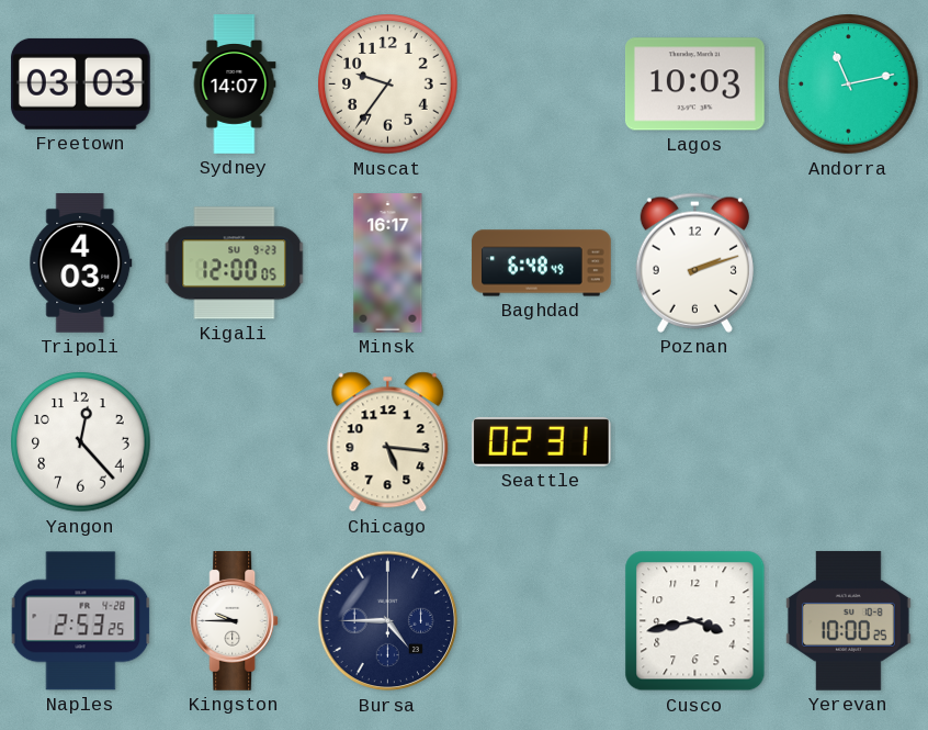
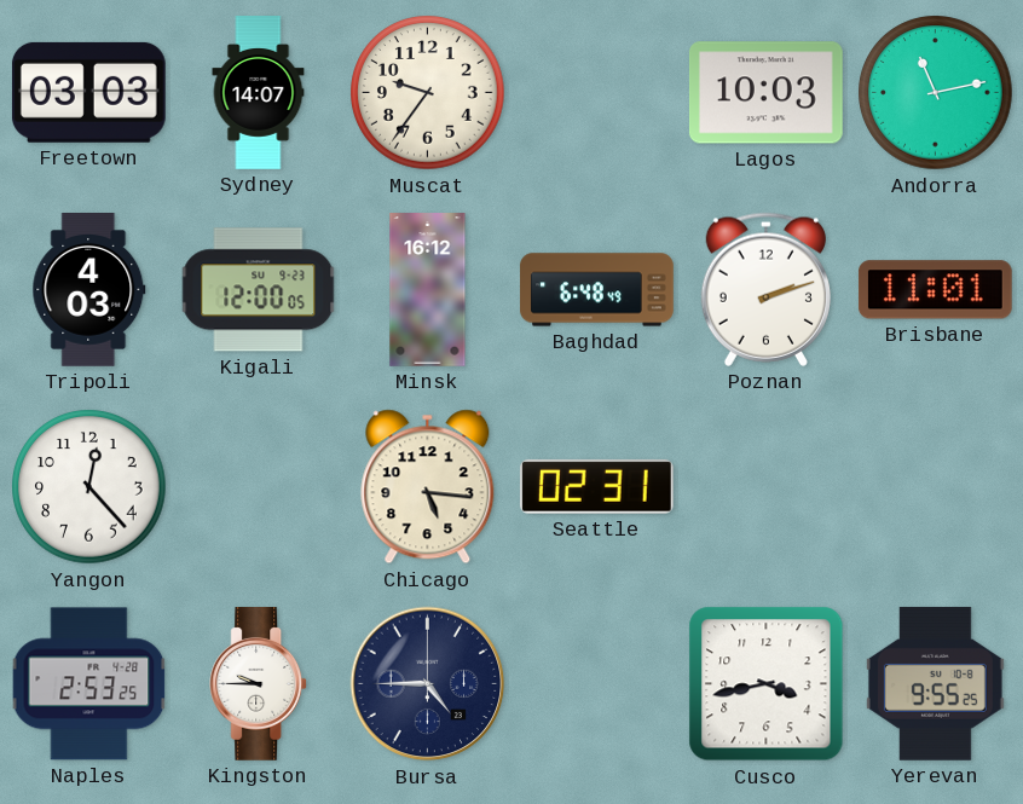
Minsk: 16:17 -> 16:12
Brisbane: none -> 11:01
Yerevan: 10:00 -> 9:55
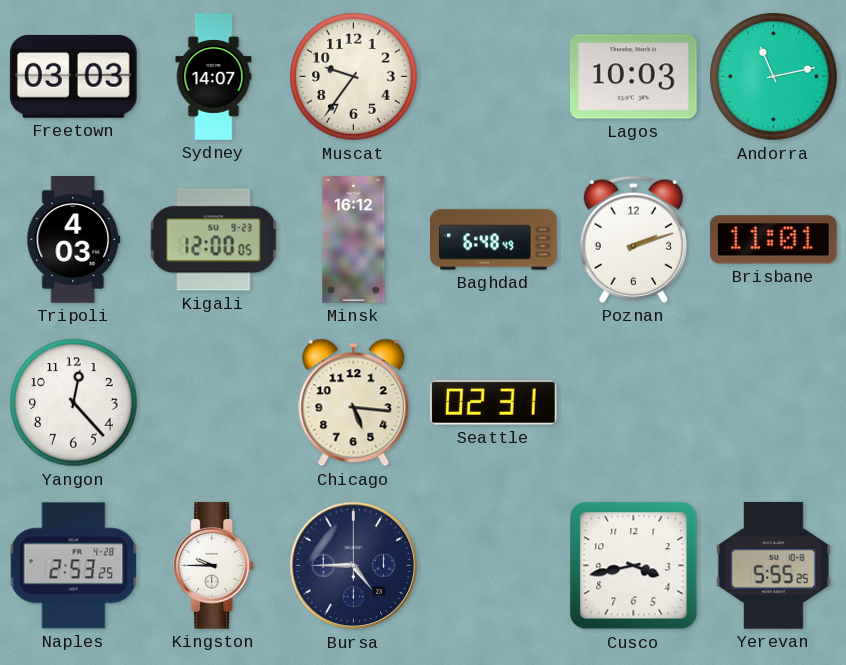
Yerevan: 9:55 -> 5:55
